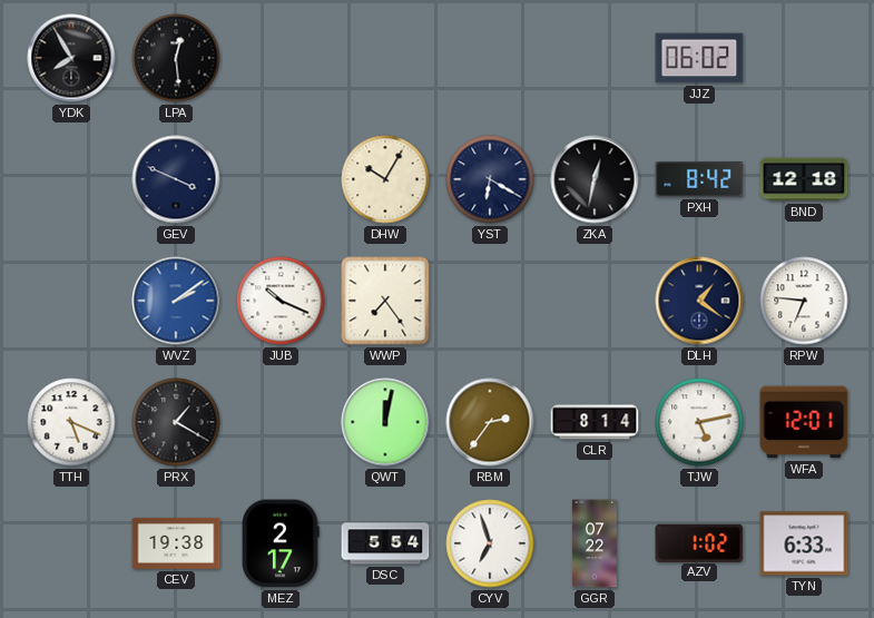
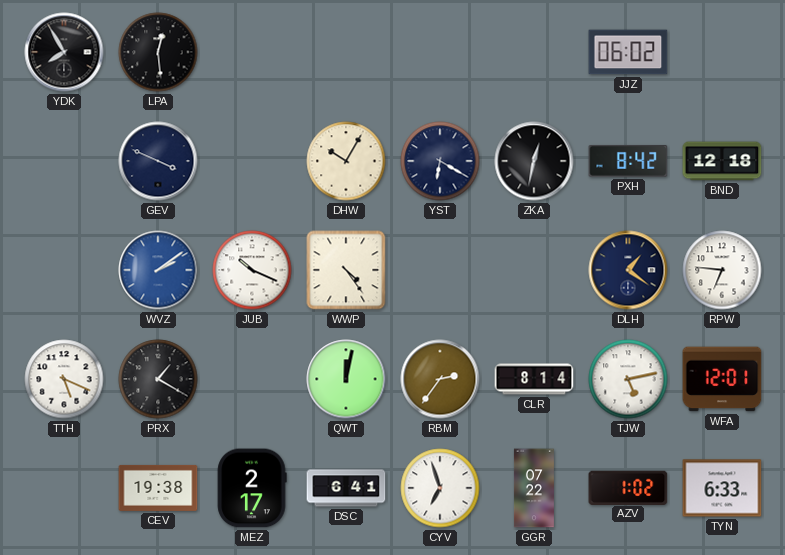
WWP: 7:24 -> 4:24
DSC: 5:54 -> 6:41
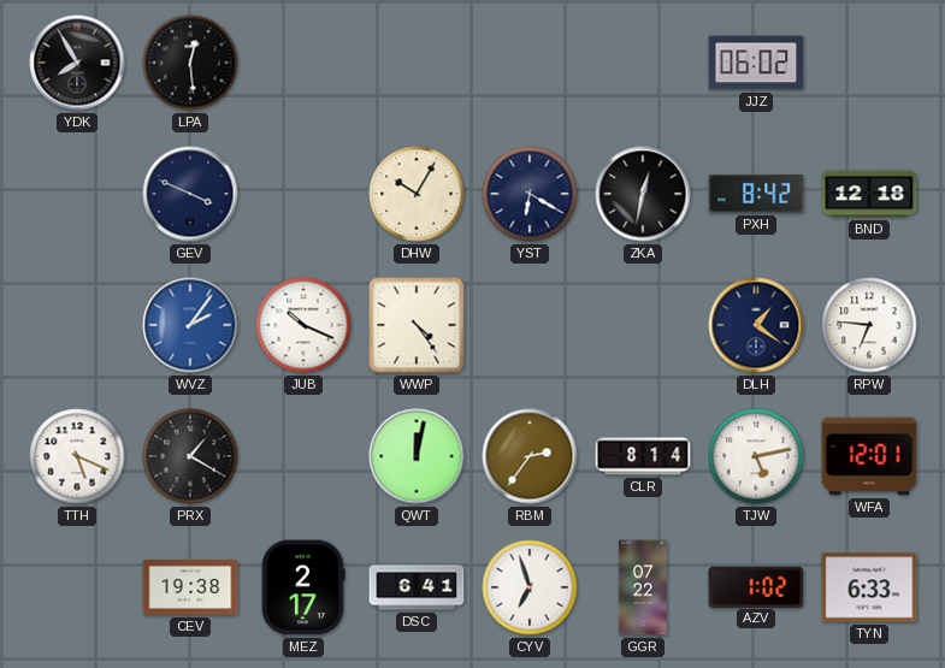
WVZ: 2:09 -> 2:06
